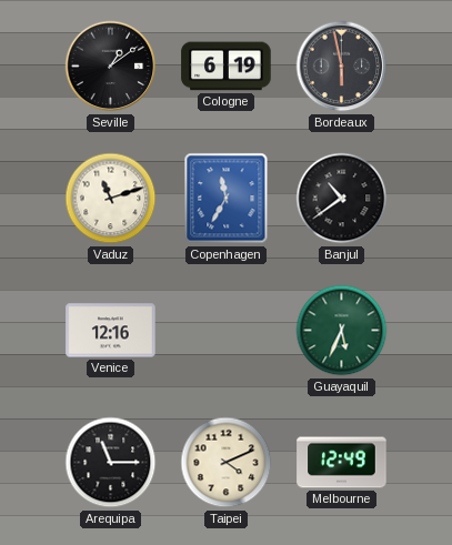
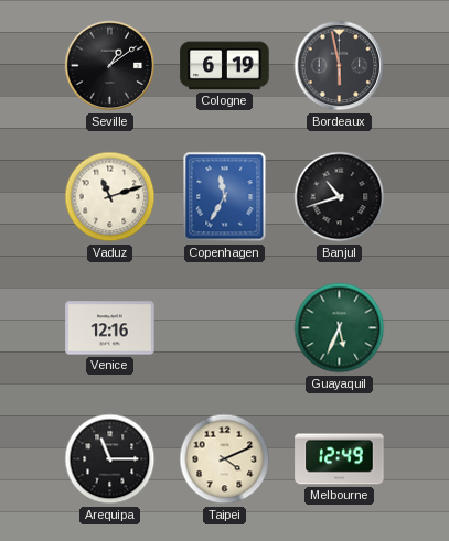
Banjul: 10:39 -> 10:42
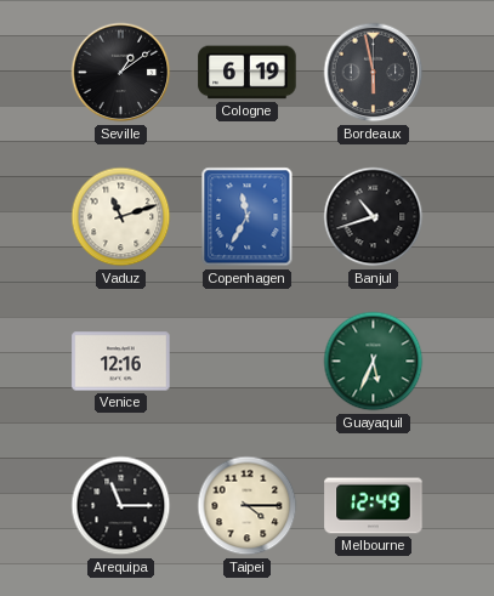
Taipei: 4:11 -> 4:15
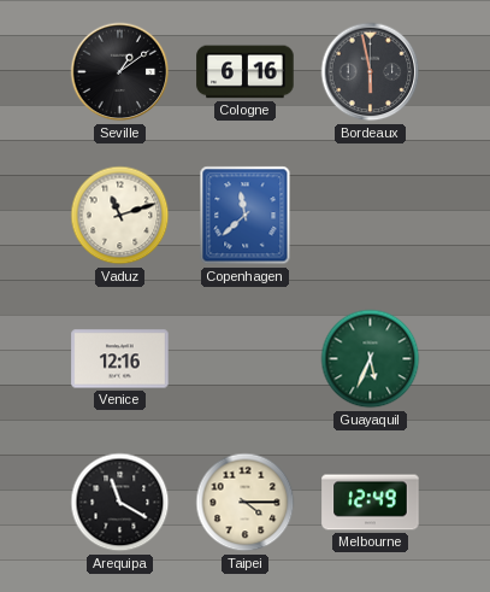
Cologne: 6:19 -> 6:16
Copenhagen: 11:35 -> 11:38
Banjul: 10:42 -> none
Arequipa: 11:15 -> 11:20
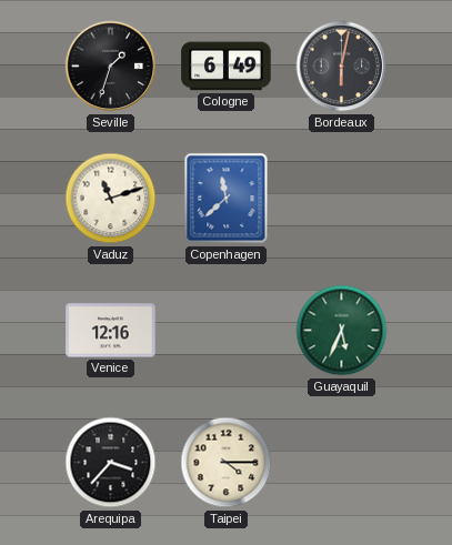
Seville: 1:09 -> 1:33
Cologne: 6:16 -> 6:49
Bordeaux: 5:58 -> 6:02
Arequipa: 11:20 -> 3:37
Melbourne: 12:49 -> none
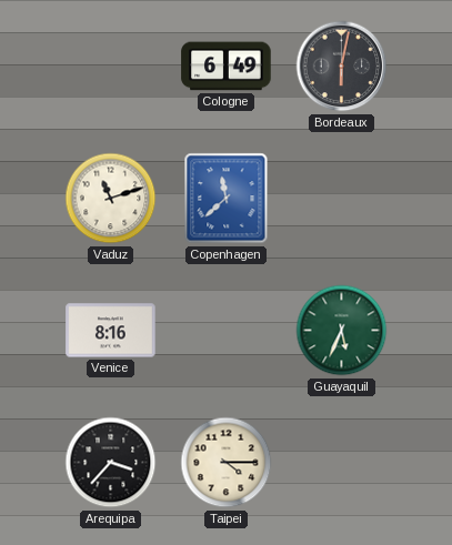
Seville: 1:33 -> none
Venice: 12:16 -> 8:16
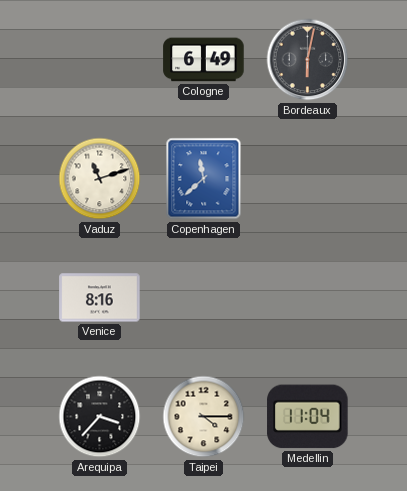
Guayaquil: 5:34 -> none
Medellin: none -> 11:04
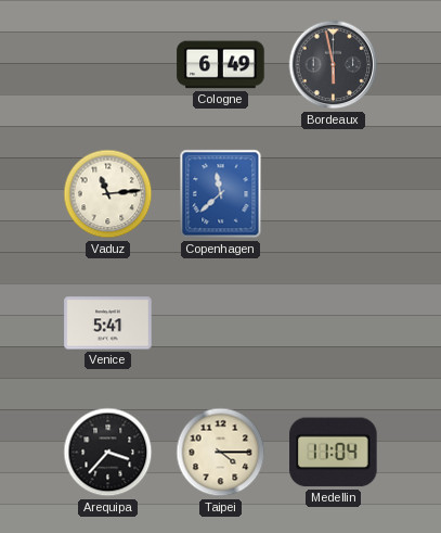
Bordeaux: 6:02 -> 5:58
Vaduz: 11:12 -> 11:14
Venice: 8:16 -> 5:41
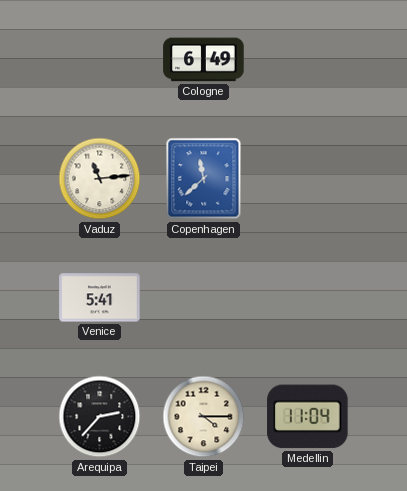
Bordeaux: 5:58 -> none
Arequipa: 3:37 -> 2:37
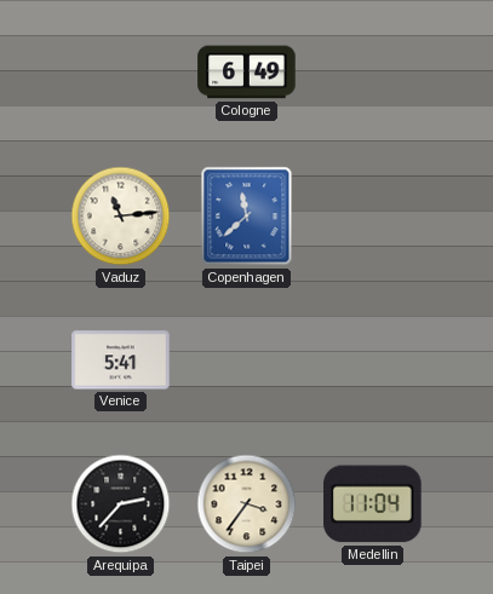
Taipei: 4:15 -> 3:36
